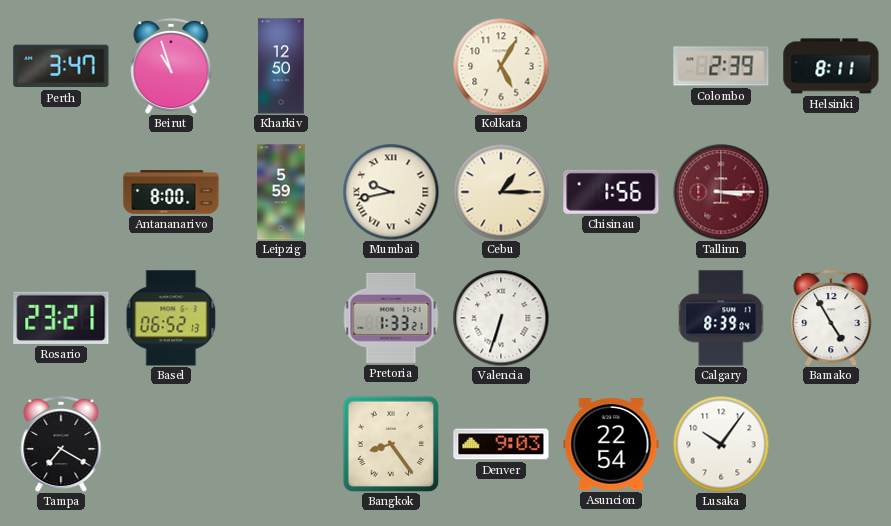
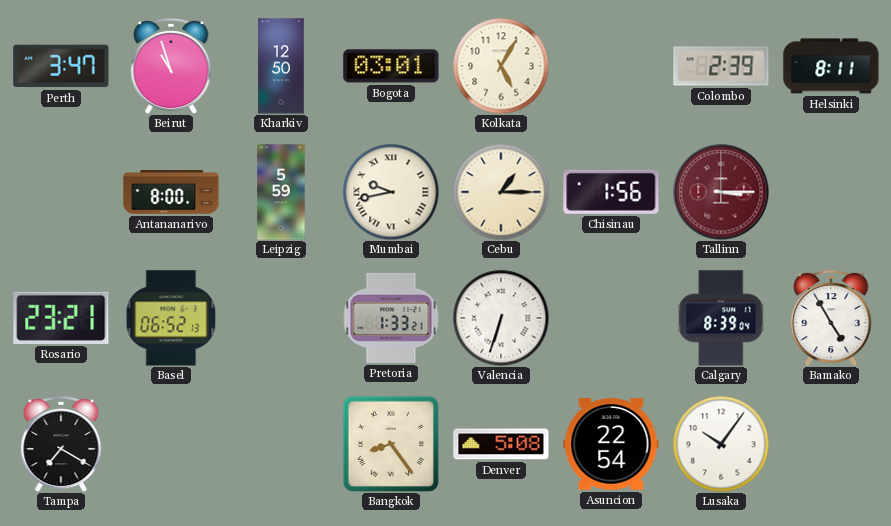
Bogota: none -> 03:01
Denver: 9:03 -> 5:08
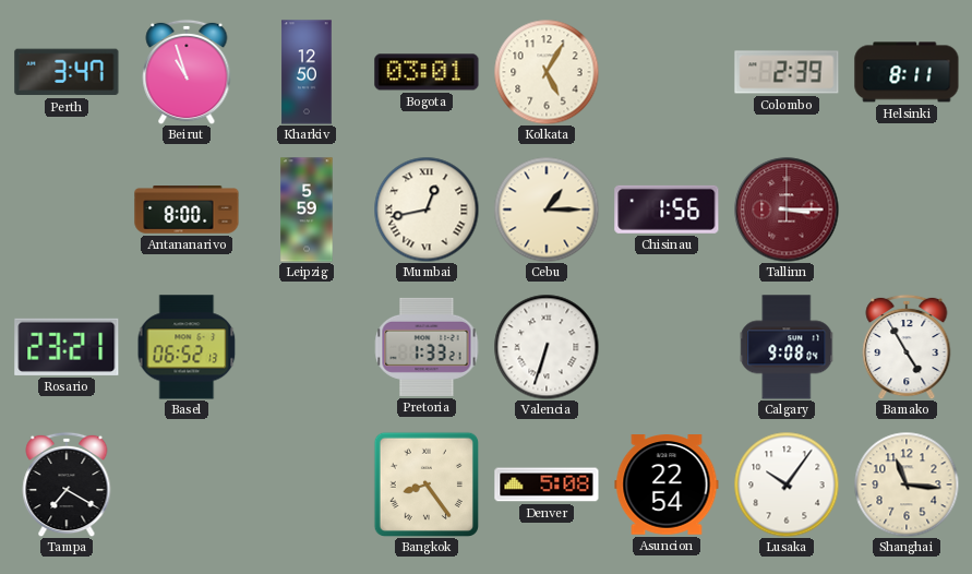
Mumbai: 9:43 -> 12:43
Calgary: 8:39 -> 9:08
Shanghai: none -> 11:16
